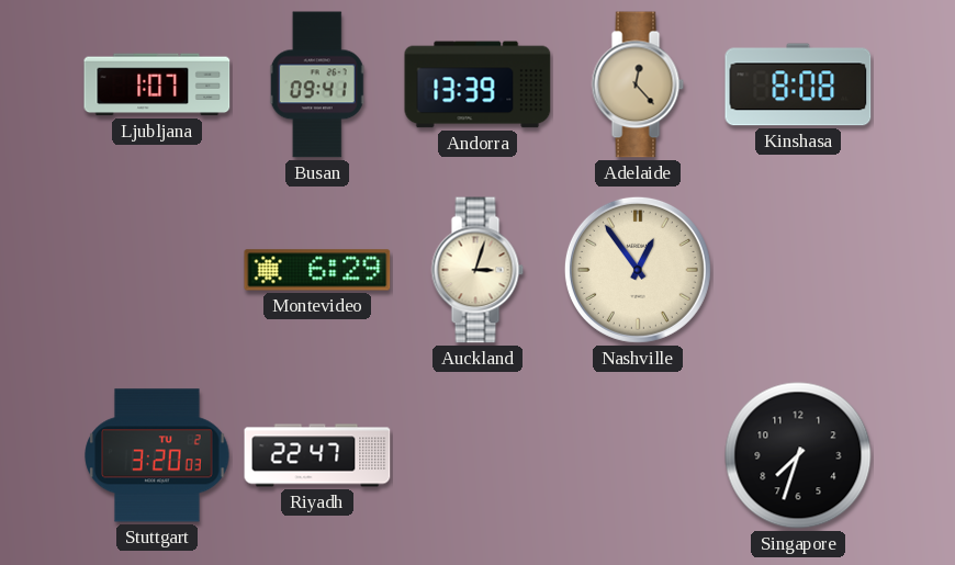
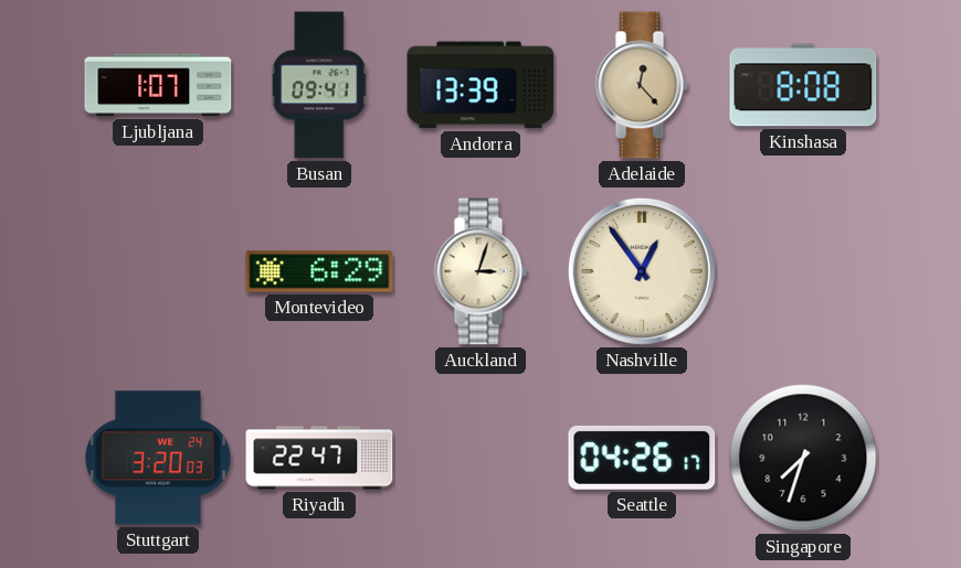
Stuttgart date: TU 2 -> WE 24
Seattle: none -> 04:26
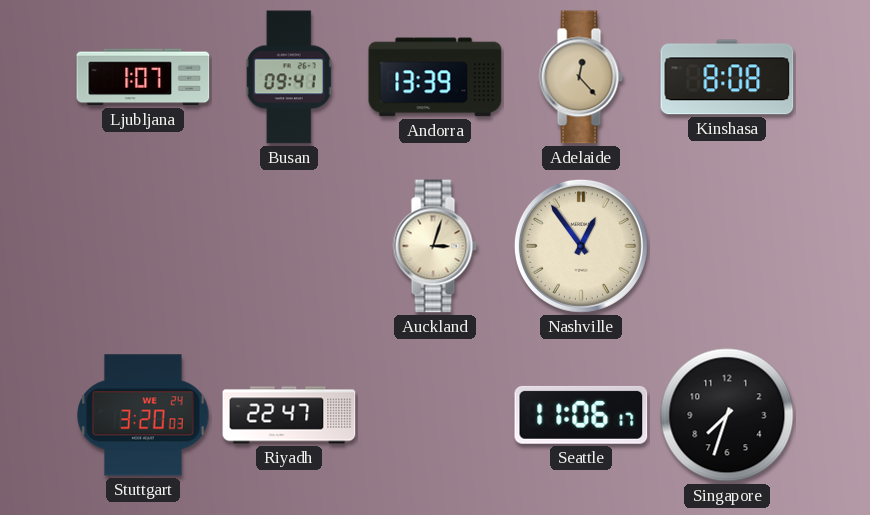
Montevideo: 6:29 -> none
Seattle: 04:26 -> 11:06
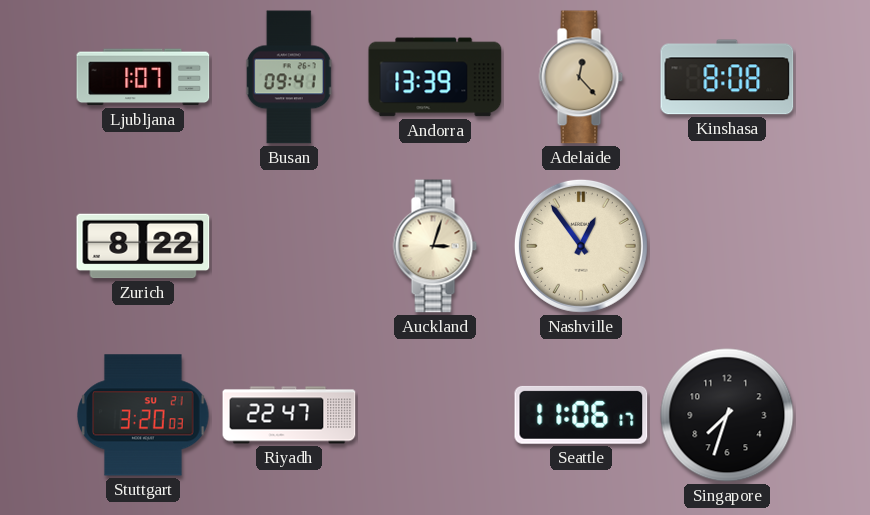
Zurich: none -> 8:22
Stuttgart date: WE 24 -> SU 21
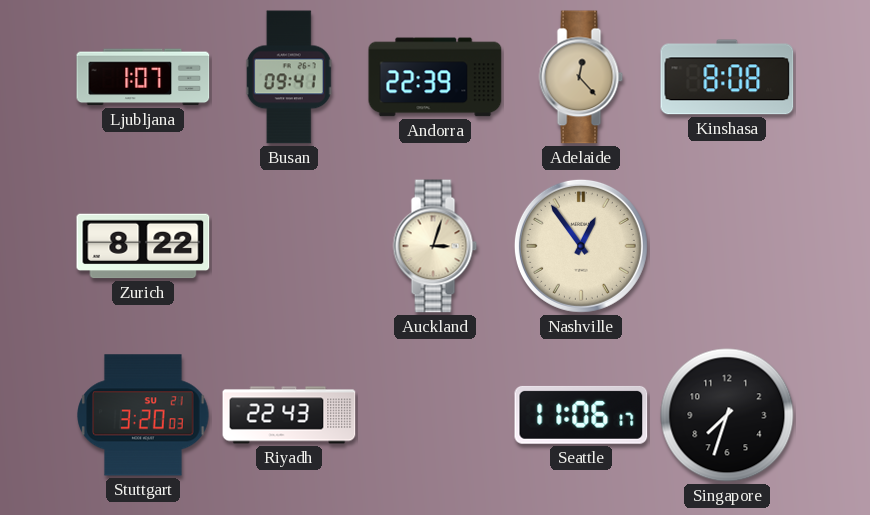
Andorra: 13:39 -> 22:39
Riyadh: 22:47 -> 22:43
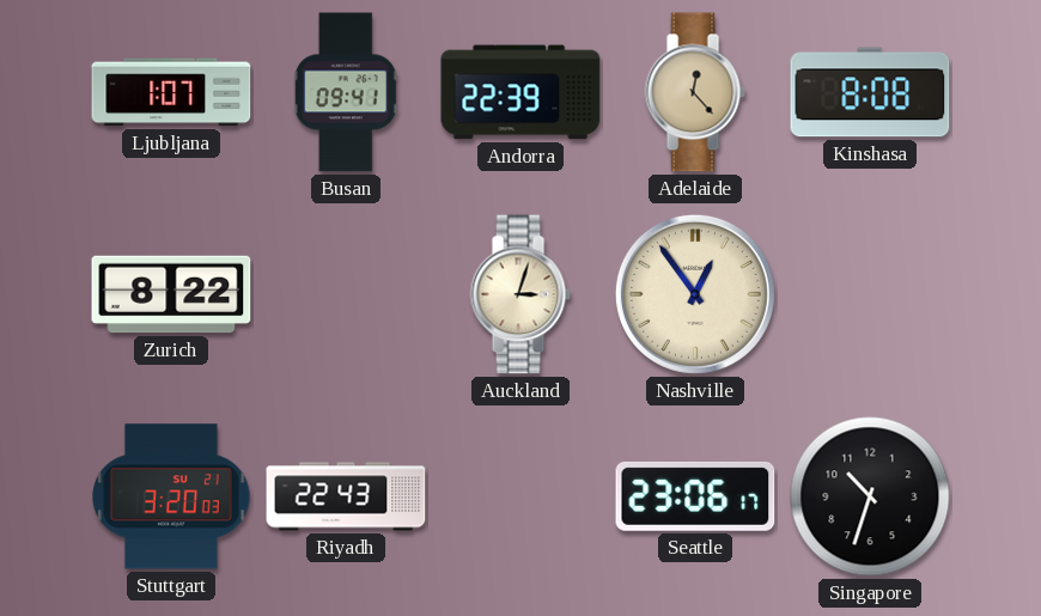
Seattle: 11:06 -> 23:06
Singapore: 7:33 -> 10:33
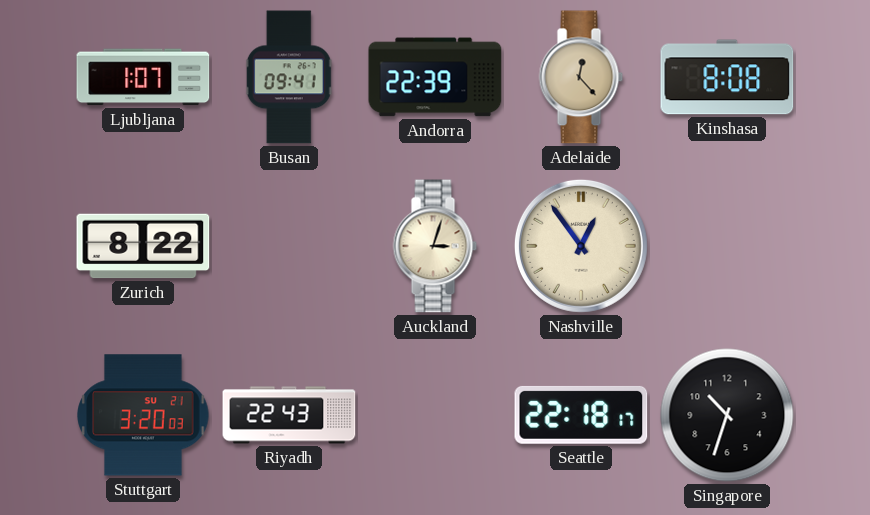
Seattle: 23:06 -> 22:18
